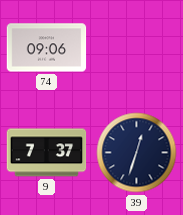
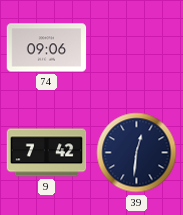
9: 7:37 -> 7:42
39: 12:33 -> 12:31
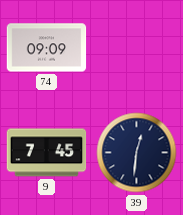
74: 09:06 -> 09:09
9: 7:42 -> 7:45
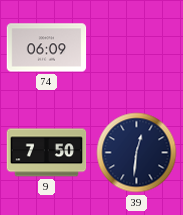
74: 09:09 -> 06:09
9: 7:45 -> 7:50
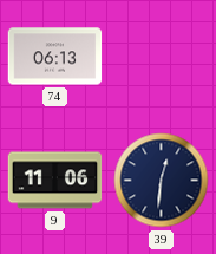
74: 06:09 -> 06:13
9: 7:50 -> 11:06
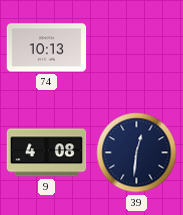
74: 06:13 -> 10:13
9: 11:06 -> 4:08
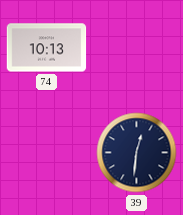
9: 4:08 -> none
